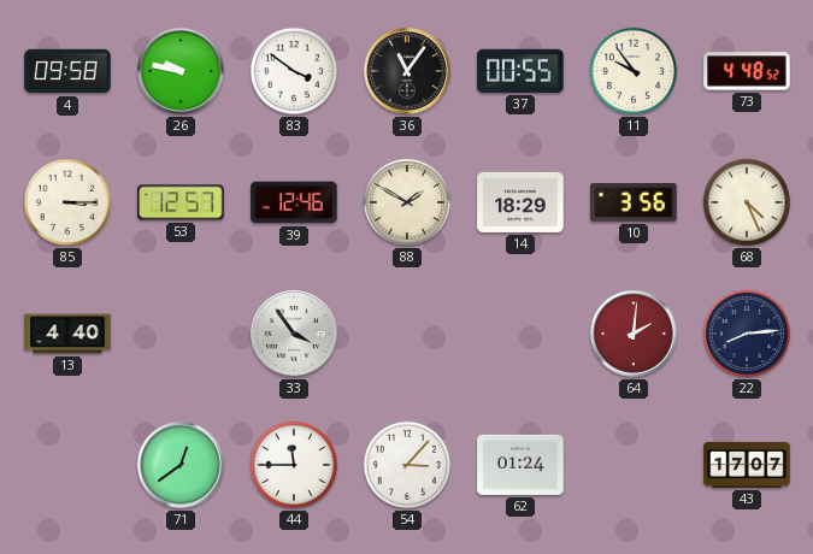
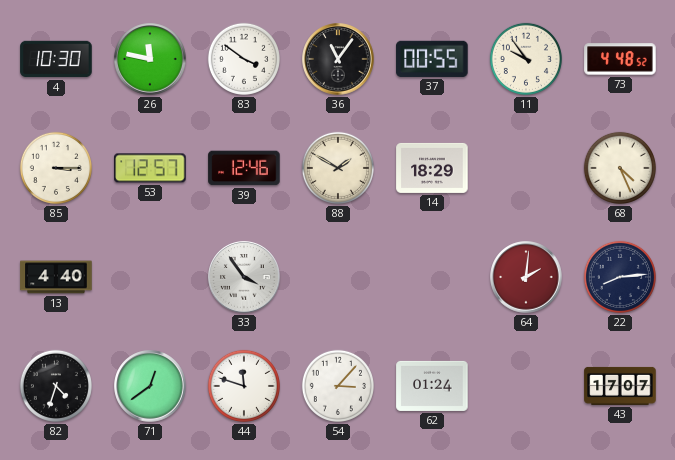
4: 09:58 -> 10:30
26: 9:47 -> 11:47
10: 3:56 -> none
82: none -> 4:33
44: 11:45 -> 11:48
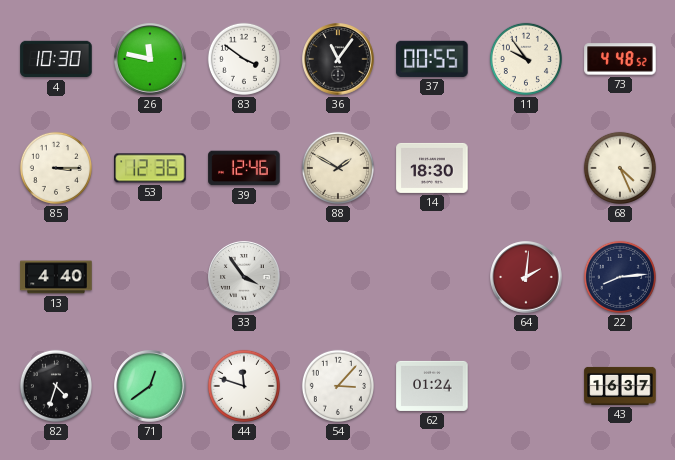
53: 12:57 -> 12:36
14: 18:29 -> 18:30
43: 17:07 -> 16:37
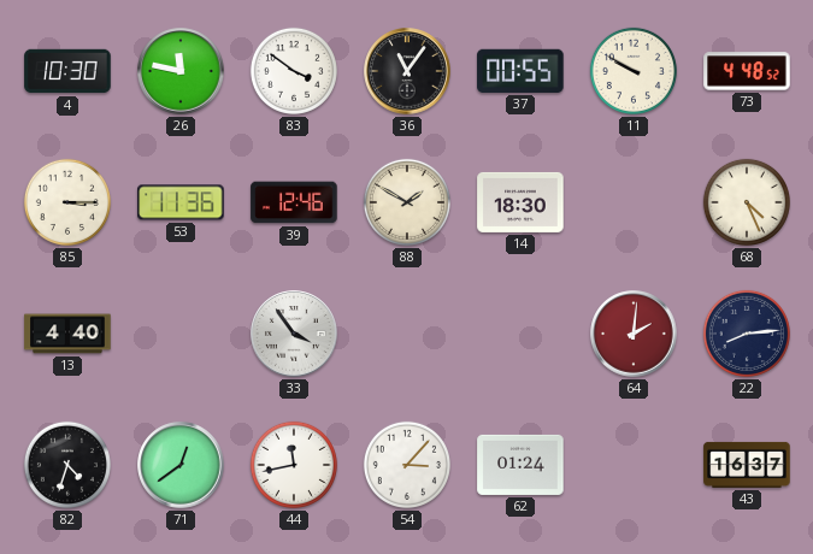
11: 9:54 -> 9:50
53: 12:36 -> 11:36
44: 11:48 -> 11:43
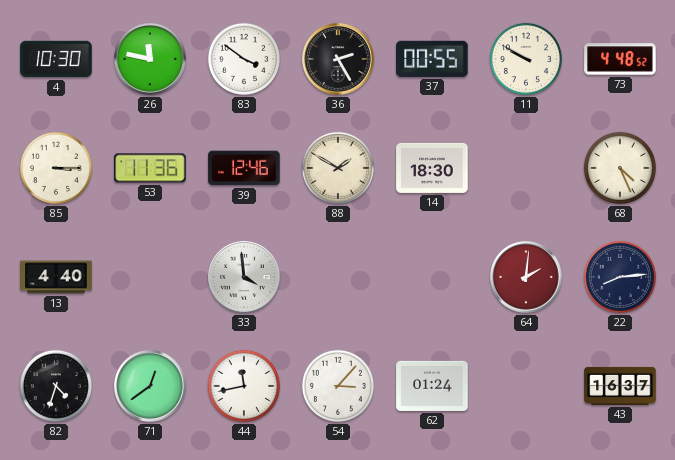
36: 11:06 -> 2:25
33: 3:54 -> 3:59
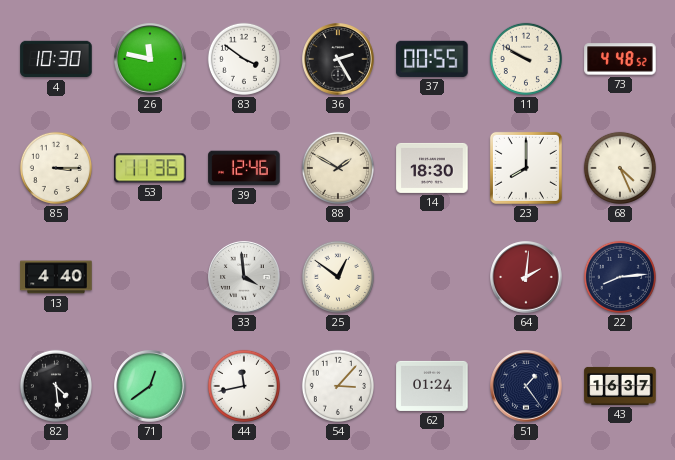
23: none -> 8:00
25: none -> 12:51
82: 4:33 -> 4:29
51: none -> 1:24
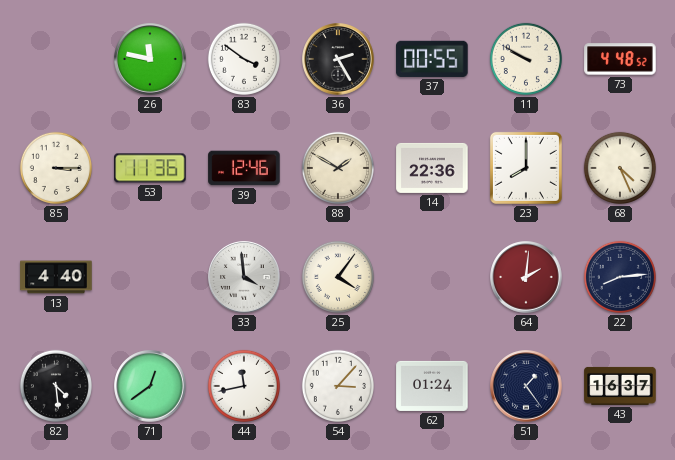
4: 10:30 -> none
14: 18:30 -> 22:36
25: 12:51 -> 4:06
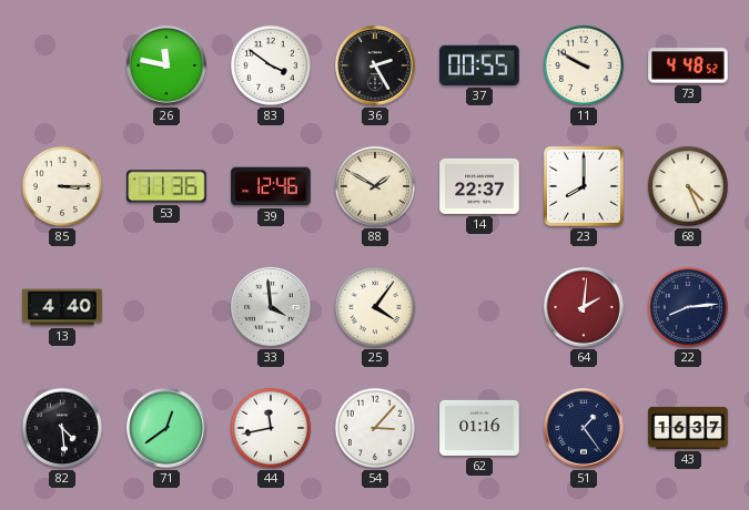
14: 22:36 -> 22:37
62: 01:24 -> 01:16
